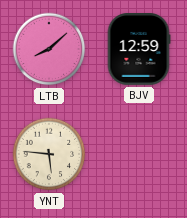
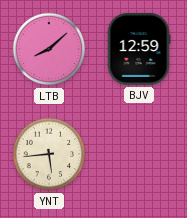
YNT: 5:46 -> 5:44
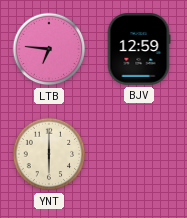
LTB: 8:08 -> 6:46
YNT: 5:44 -> 6:00
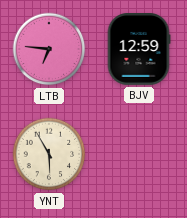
YNT: 6:00 -> 5:55
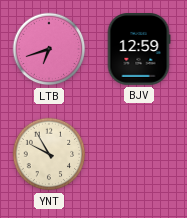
LTB: 6:46 -> 6:42
YNT: 5:55 -> 9:55
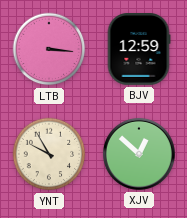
LTB: 6:42 -> 3:16
XJV: none -> 12:52
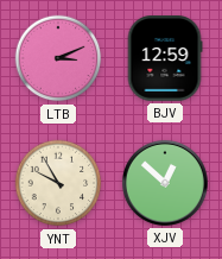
LTB: 3:16 -> 3:11
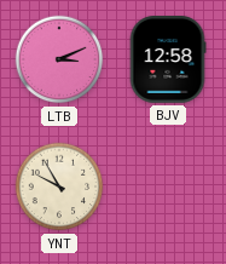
BJV: 12:59 -> 12:58
XJV: 12:52 -> none
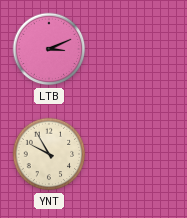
BJV: 12:58 -> none
